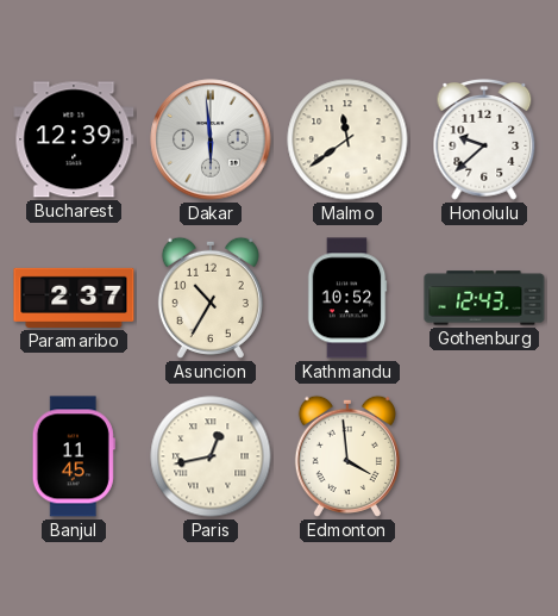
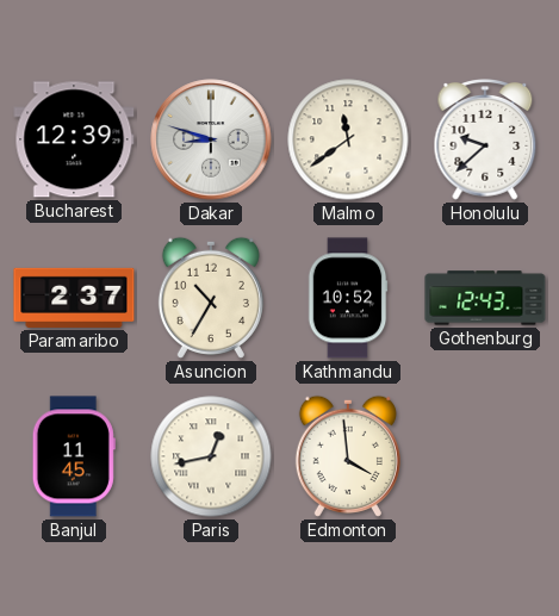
Dakar: 5:59 -> 8:48
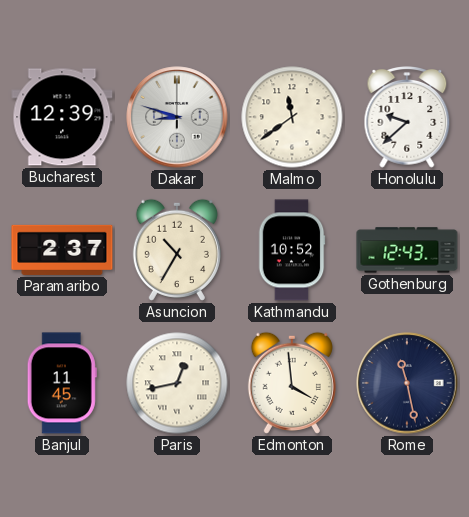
Rome: none -> 11:28
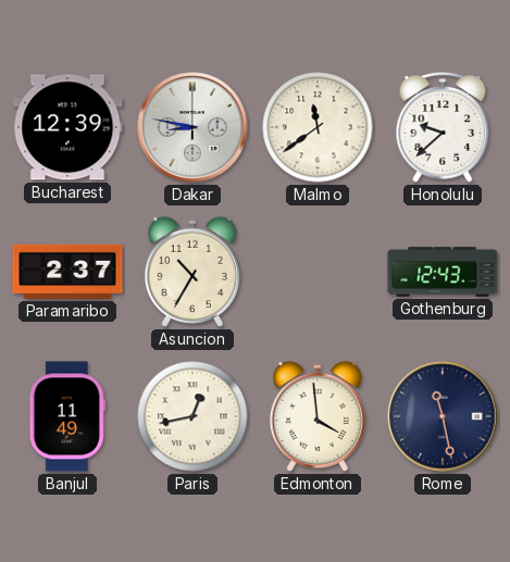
Dakar: 8:48 -> 8:47
Kathmandu: 10:52 -> none
Banjul: 11:45 -> 11:49
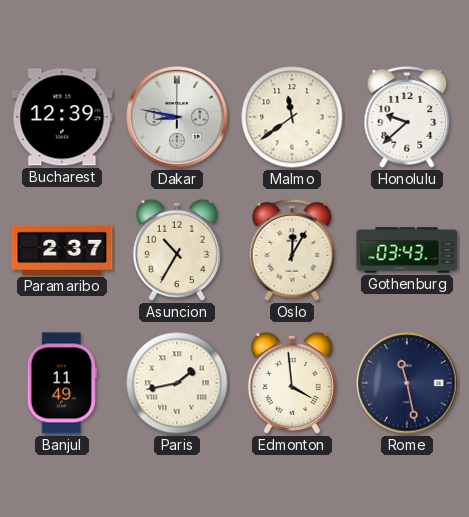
Oslo: none -> 12:05
Gothenburg: 12:43 -> 03:43
Paris: 12:43 -> 1:43
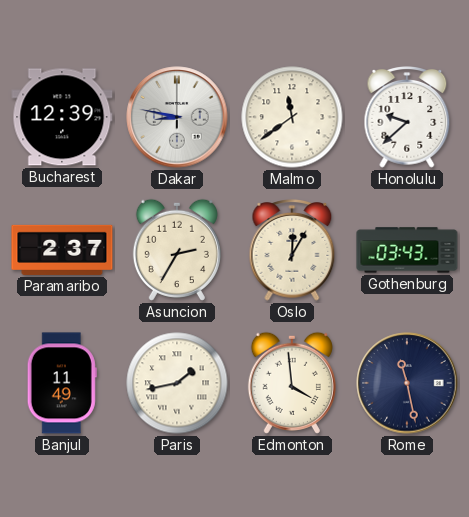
Asuncion: 10:35 -> 2:35
